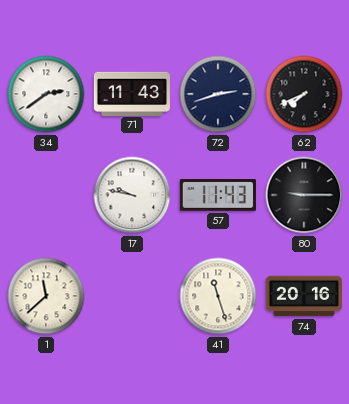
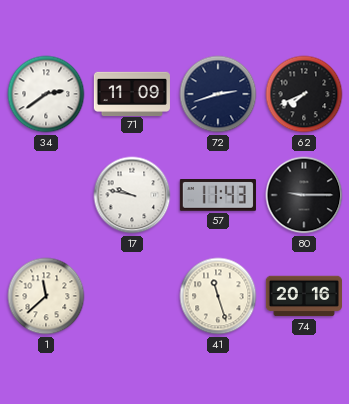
71: 11:43 -> 11:09
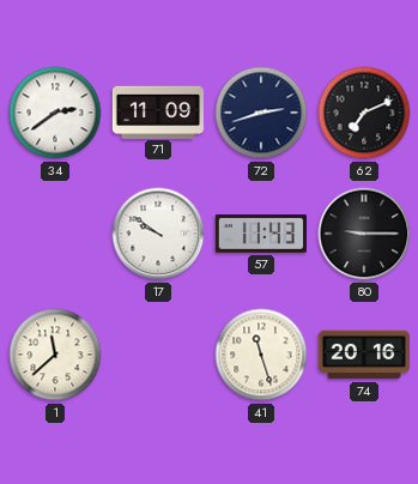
62: 7:41 -> 7:11
17: 9:47 -> 9:51
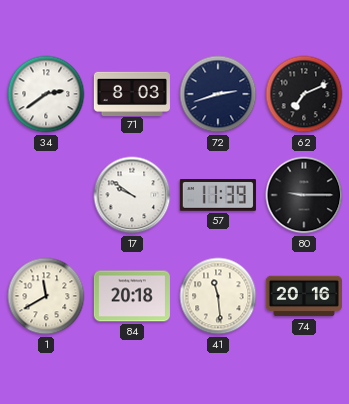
71: 11:09 -> 8:03
57: 11:43 -> 11:39
1: 11:38 -> 11:40
84: none -> 20:18
41: 11:27 -> 11:29
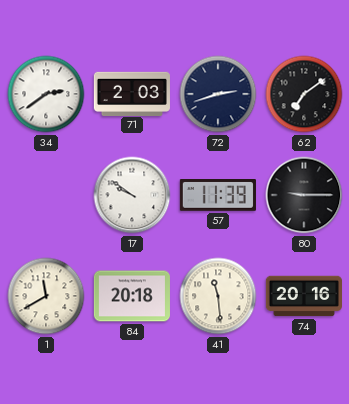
71: 8:03 -> 2:03
62: 7:11 -> 7:09
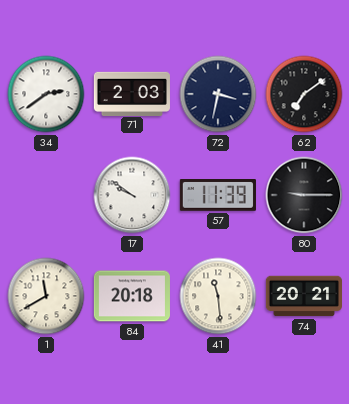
72: 2:42 -> 3:32
74: 20:16 -> 20:21
